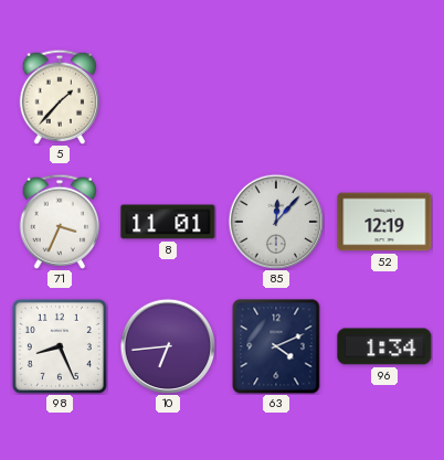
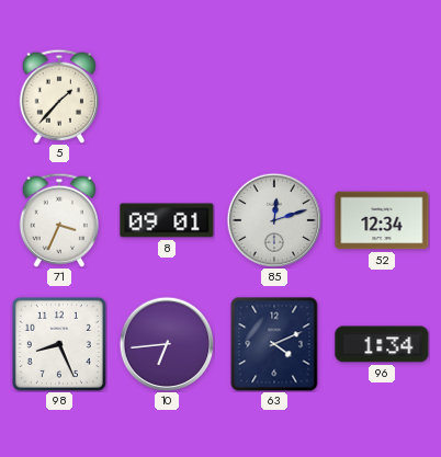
8: 11:01 -> 09:01
85: 12:07 -> 12:12
52: 12:19 -> 12:34
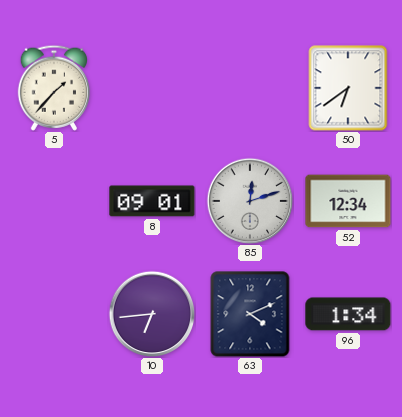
50: none -> 6:39
71: 3:34 -> none
98: 8:26 -> none
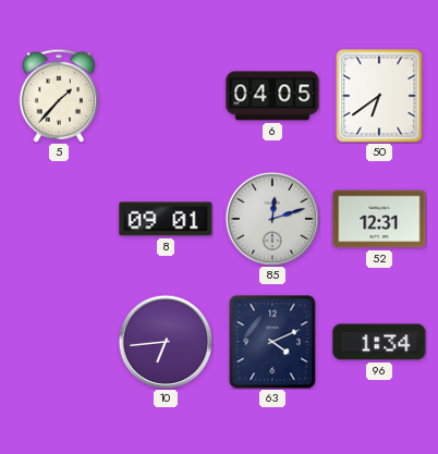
6: none -> 04:05
52: 12:34 -> 12:31
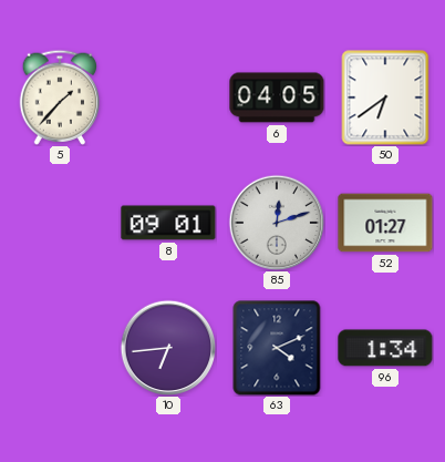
52: 12:31 -> 01:27
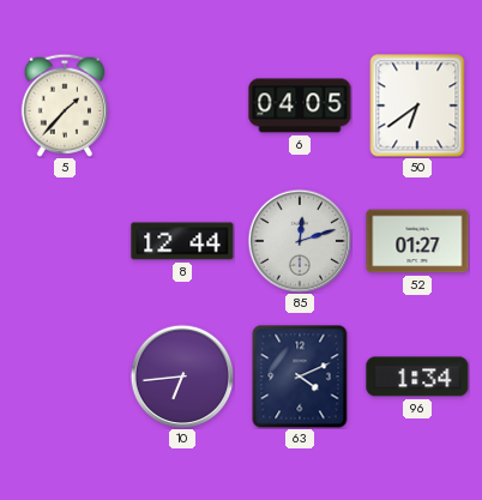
8: 09:01 -> 12:44
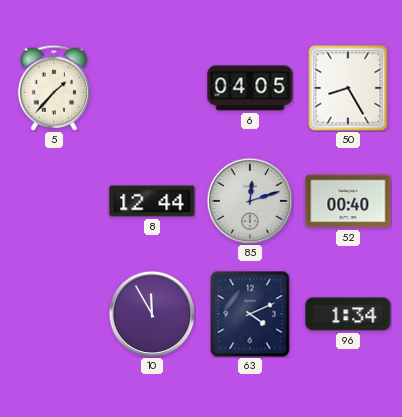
50: 6:39 -> 8:25
52: 01:27 -> 00:40
10: 6:44 -> 11:55
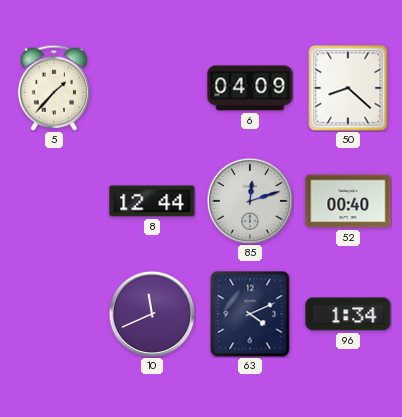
6: 04:05 -> 04:09
50: 8:25 -> 8:22
10: 11:55 -> 11:41
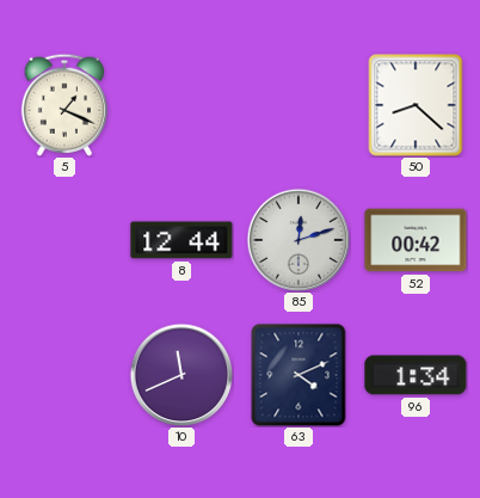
5: 1:37 -> 1:19
6: 04:09 -> none
52: 00:40 -> 00:42
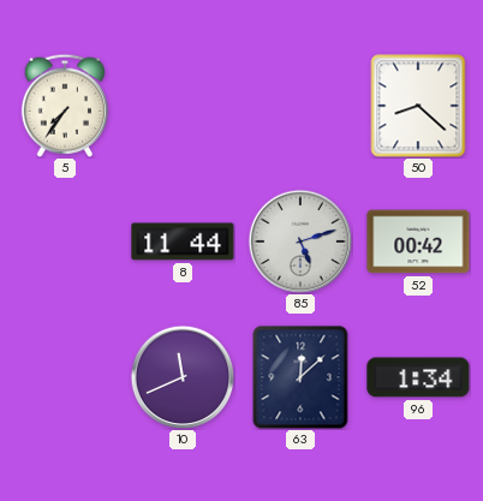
5: 1:19 -> 7:36
8: 12:44 -> 11:44
85: 12:12 -> 5:12
63: 4:11 -> 12:08
